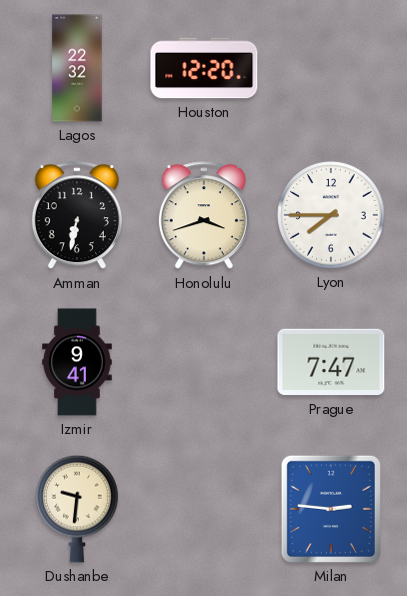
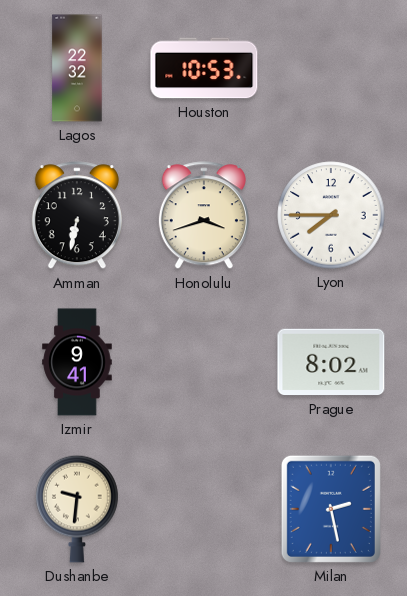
Houston: 12:20 -> 10:53
Prague: 7:47 -> 8:02
Milan: 2:46 -> 2:28
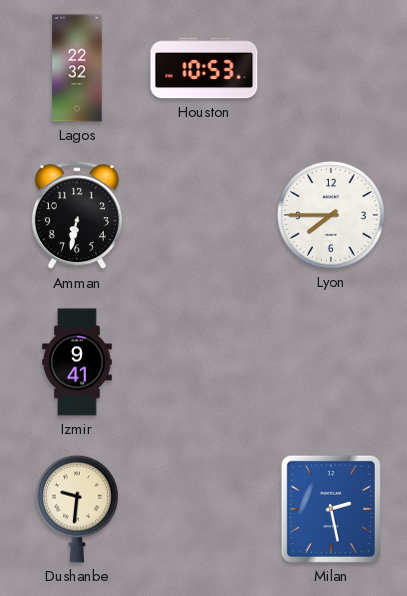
Honolulu: 3:42 -> none
Prague: 8:02 -> none
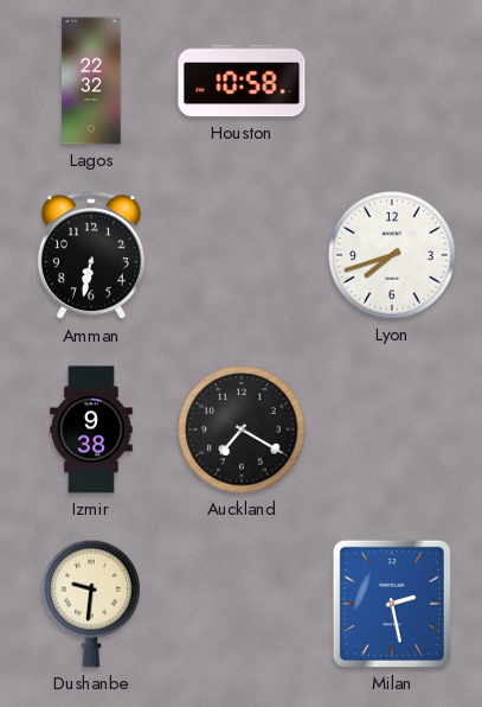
Houston: 10:53 -> 10:58
Lyon: 7:45 -> 7:42
Izmir: 9:41 -> 9:38
Auckland: none -> 7:20
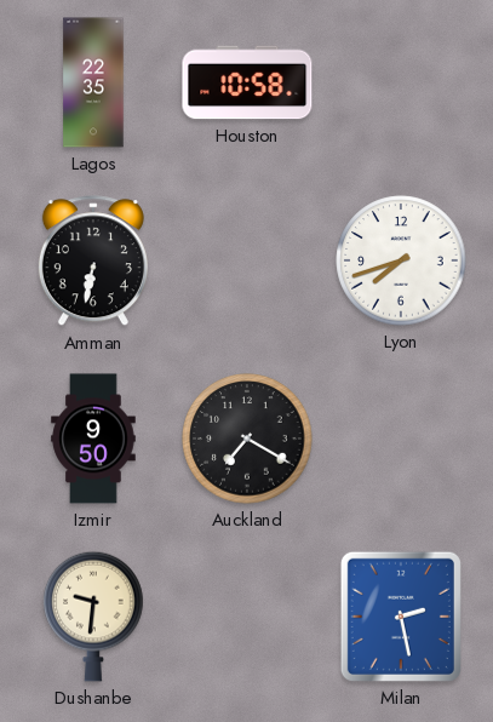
Lagos: 22:32 -> 22:35
Izmir: 9:38 -> 9:50
